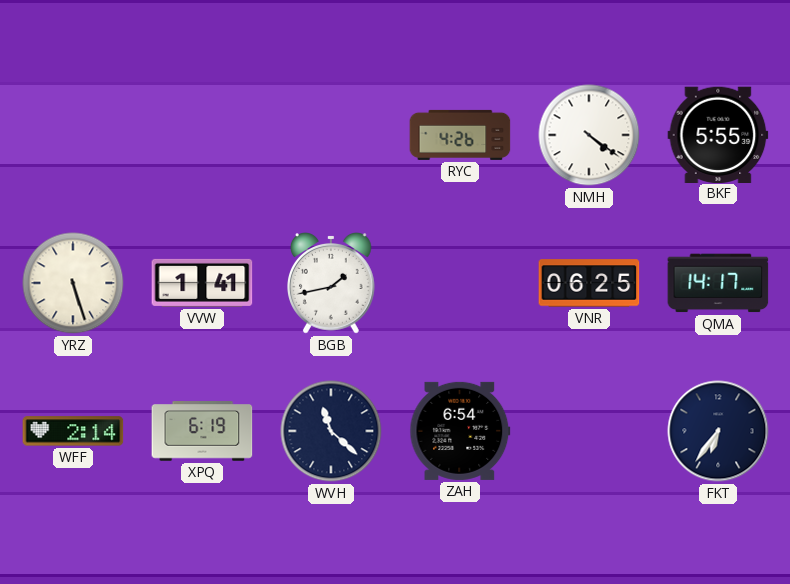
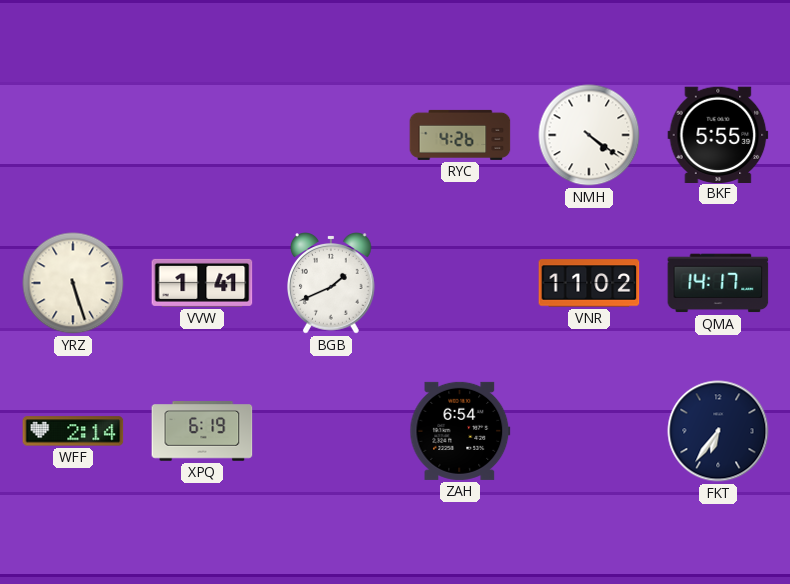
BGB: 1:43 -> 1:41
VNR: 06:25 -> 11:02
WVH: 11:22 -> none
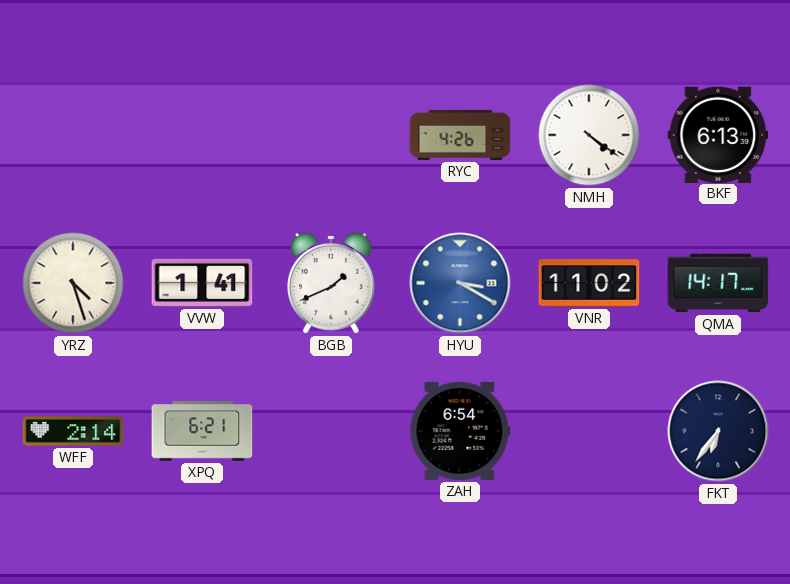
BKF: 5:55 -> 6:13
YRZ: 5:27 -> 4:27
HYU: none -> 3:20
XPQ: 6:19 -> 6:21
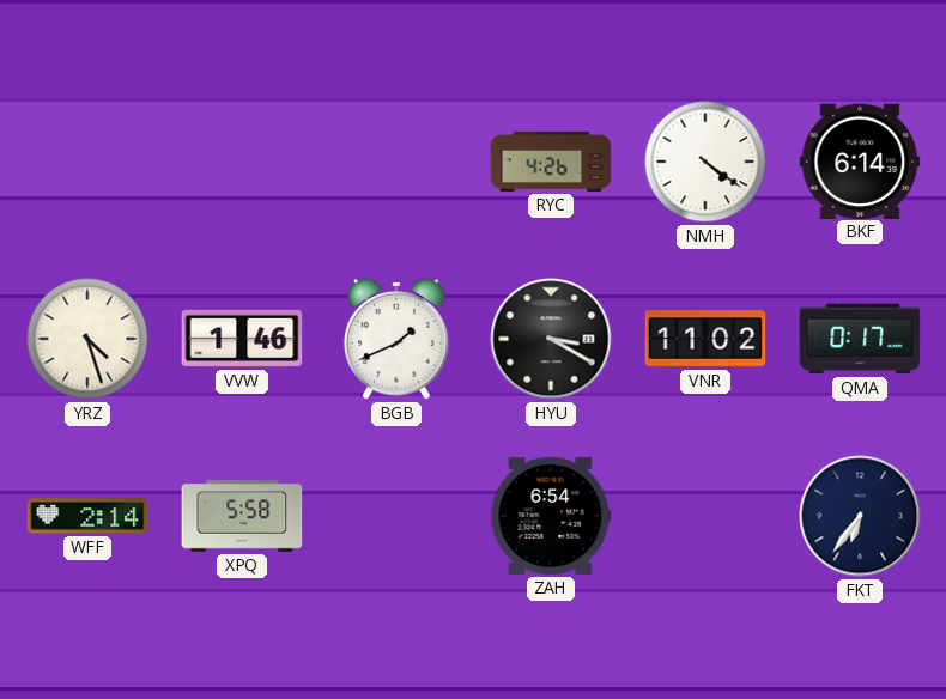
BKF: 6:13 -> 6:14
VVW: 1:41 -> 1:46
HYU dial: blue -> black
QMA: 14:17 -> 0:17
XPQ: 6:21 -> 5:58
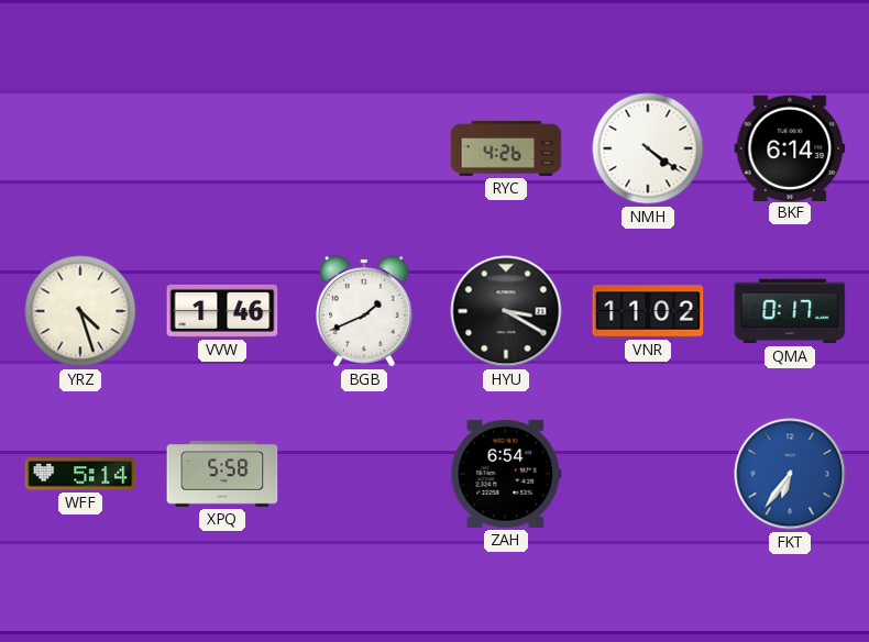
WFF: 2:14 -> 5:14
FKT dial: navy -> blue
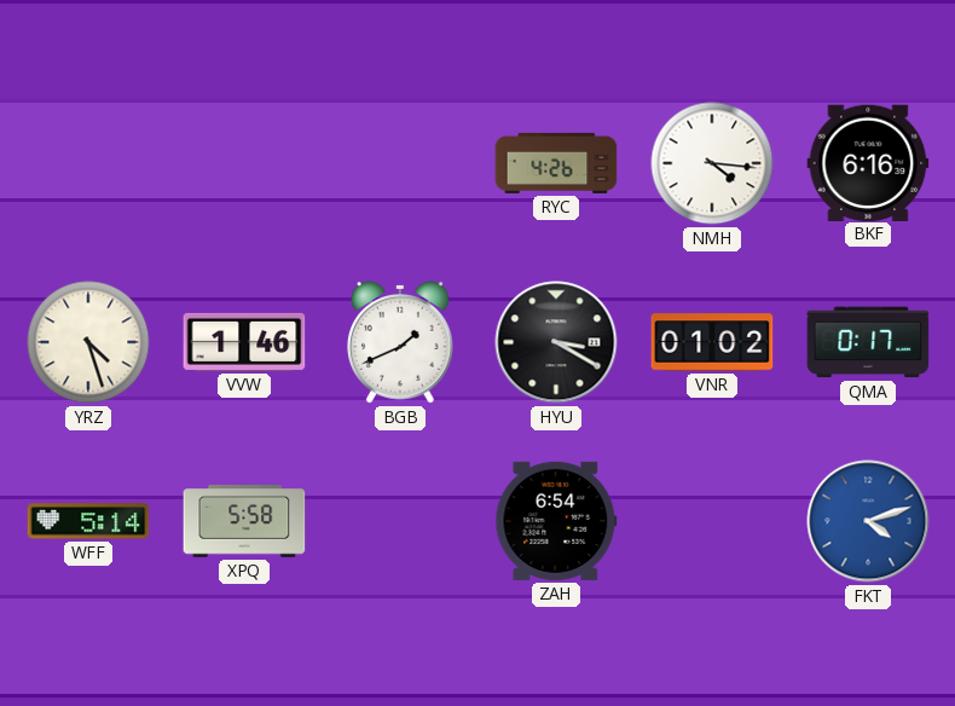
NMH: 4:21 -> 4:16
BKF: 6:14 -> 6:16
VNR: 11:02 -> 01:02
FKT: 6:36 -> 4:12
